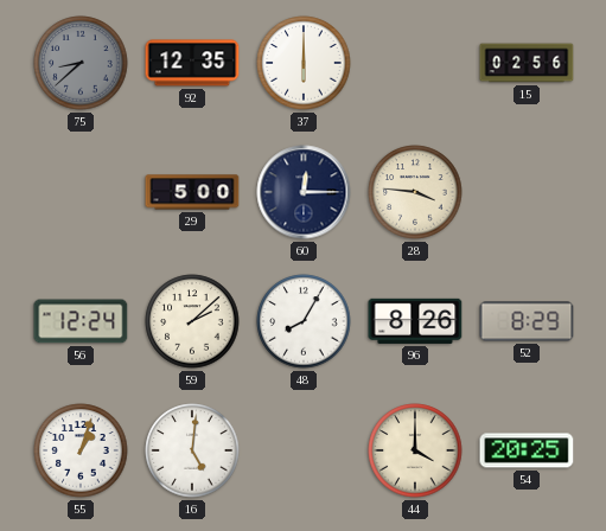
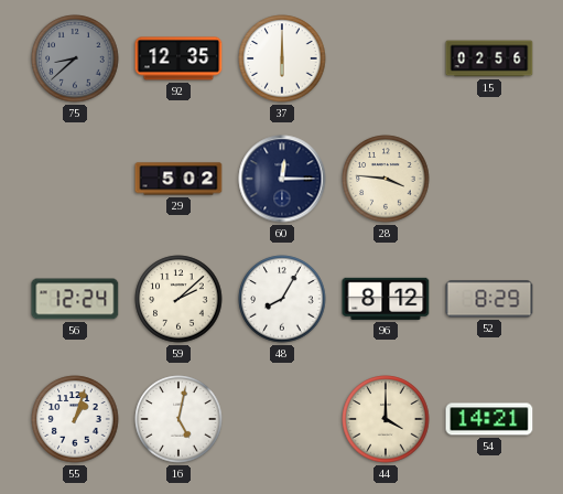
29: 5:00 -> 5:02
96: 8:26 -> 8:12
16: 5:01 -> 5:02
54: 20:25 -> 14:21
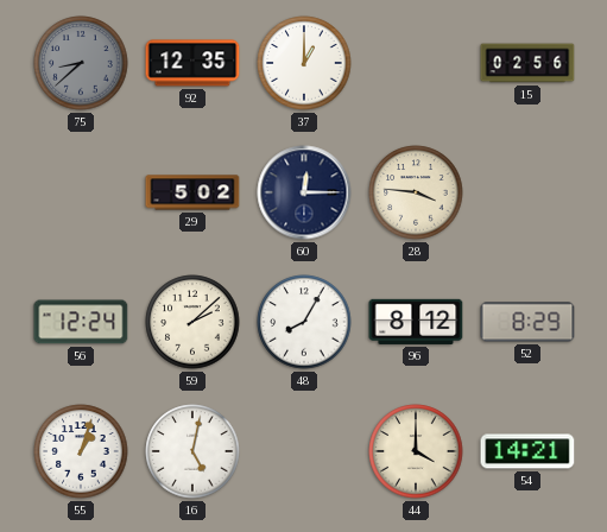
37: 6:00 -> 1:00
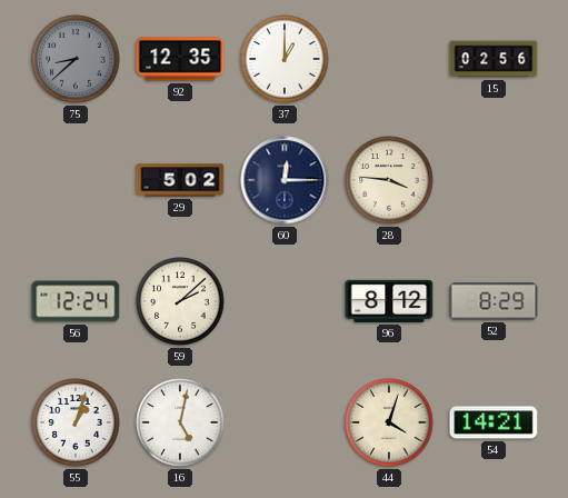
48: 8:05 -> none
44: 4:00 -> 4:03
